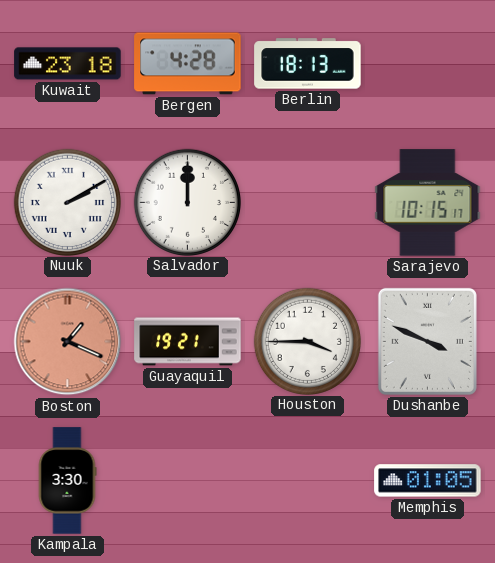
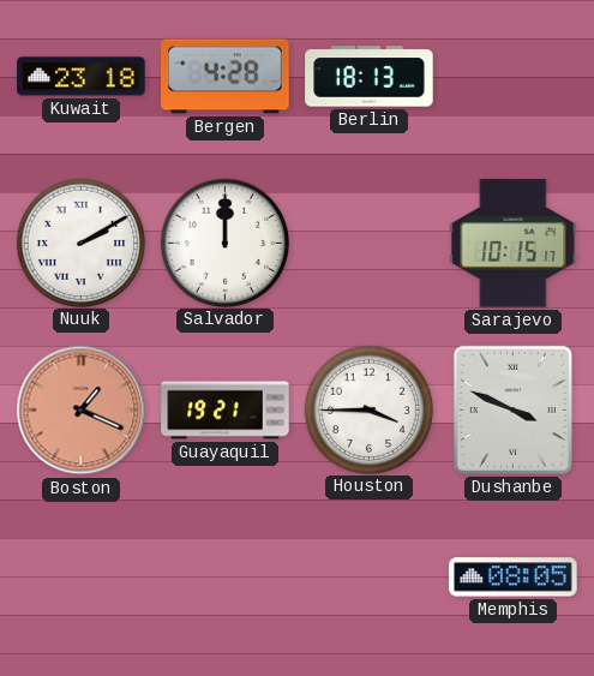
Kampala: 3:30 -> none
Memphis: 01:05 -> 08:05
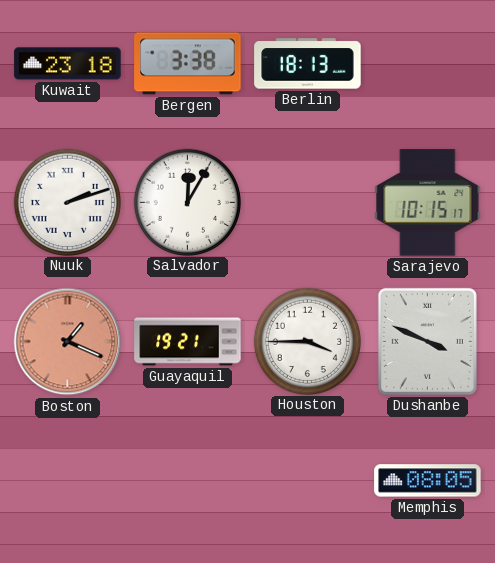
Bergen: 4:28 -> 3:38
Nuuk: 2:10 -> 2:12
Salvador: 12:00 -> 12:05
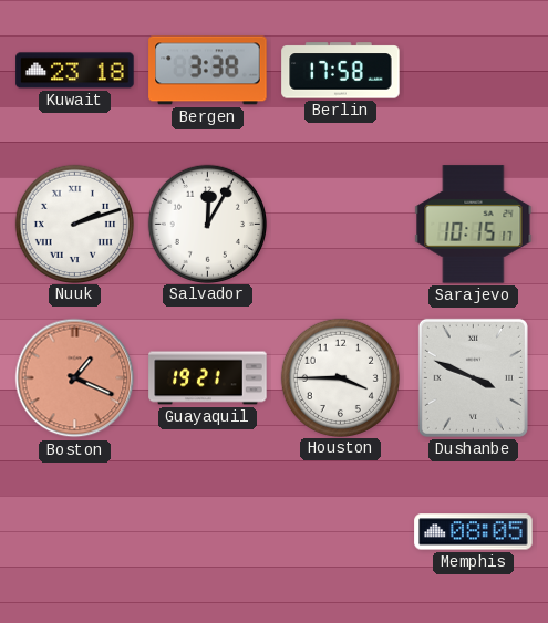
Berlin: 18:13 -> 17:58
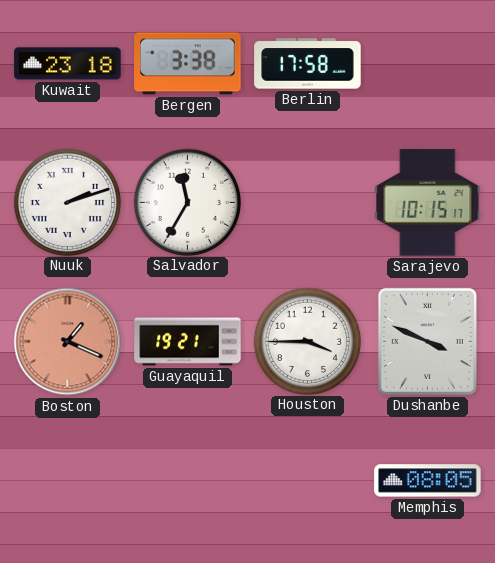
Salvador: 12:05 -> 11:35
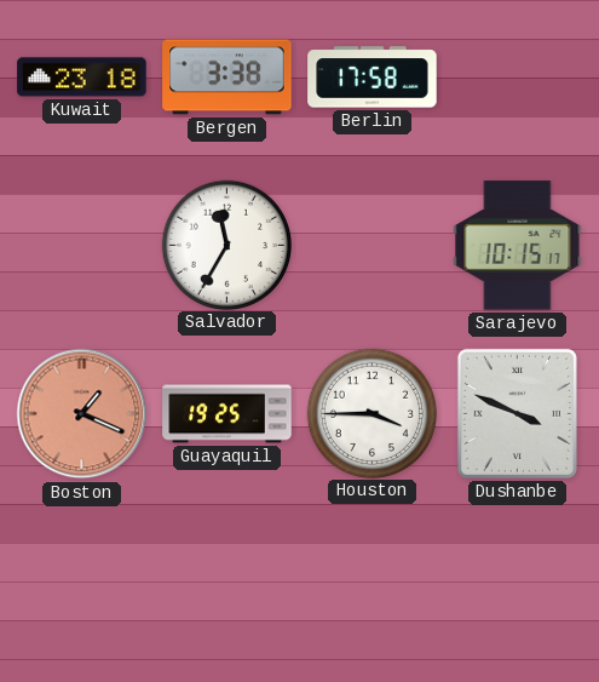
Nuuk: 2:12 -> none
Guayaquil: 19:21 -> 19:25
Memphis: 08:05 -> none
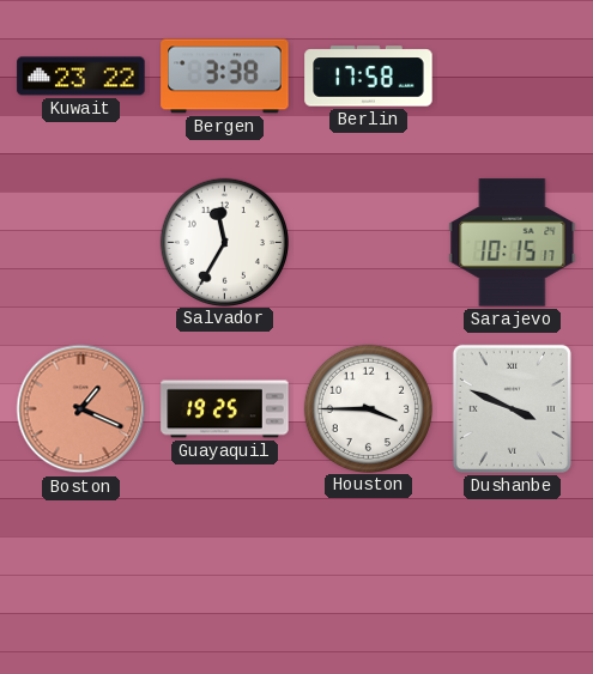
Kuwait: 23:18 -> 23:22
